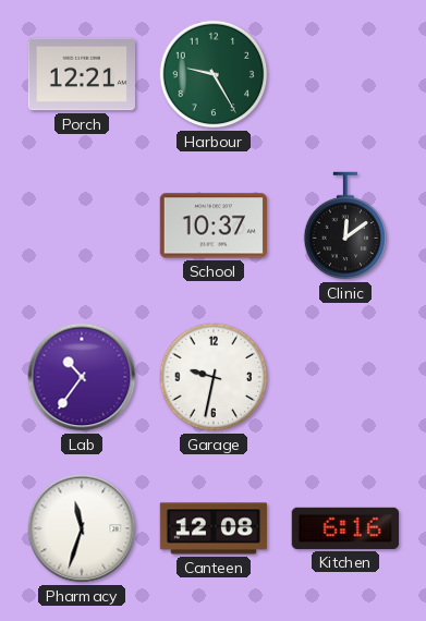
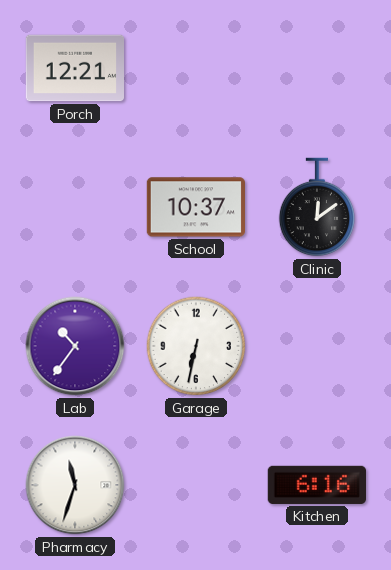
Harbour: 9:25 -> none
Garage: 9:32 -> 6:32
Canteen: 12:08 -> none
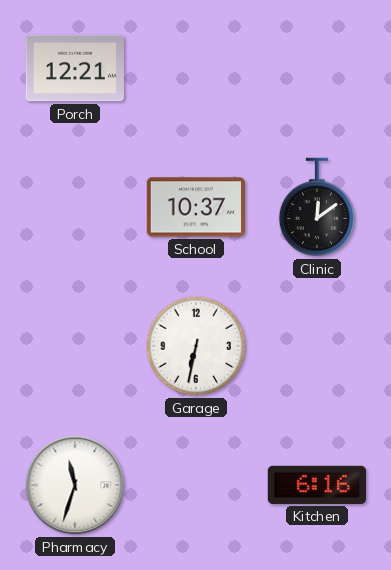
Lab: 10:36 -> none
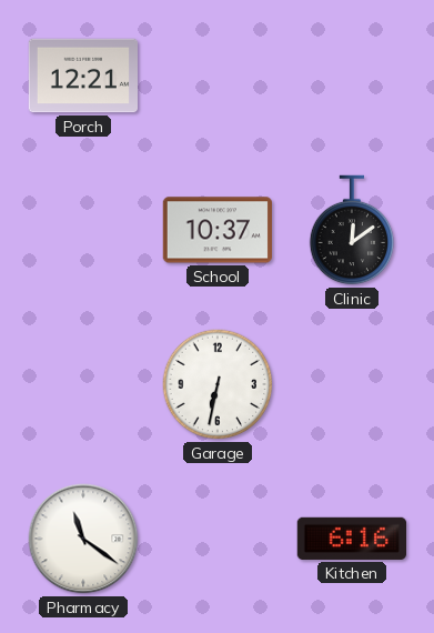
Pharmacy: 11:33 -> 11:21
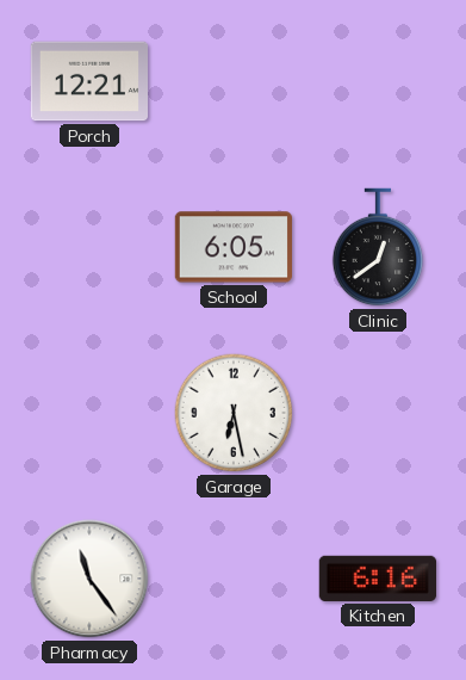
School: 10:37 -> 6:05
Clinic: 12:09 -> 12:39
Garage: 6:32 -> 6:28
Pharmacy: 11:21 -> 11:24
